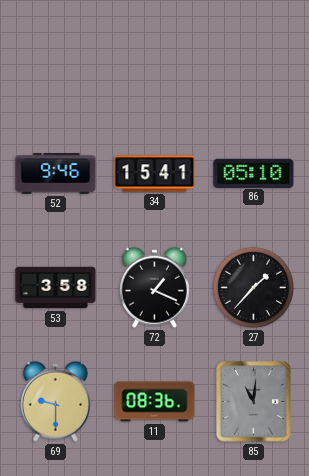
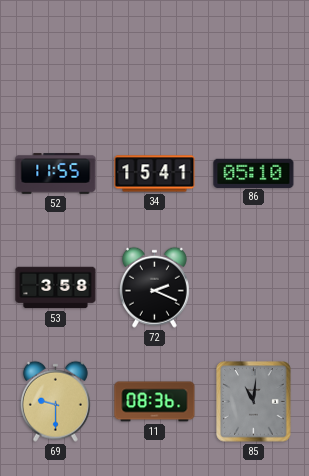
52: 9:46 -> 11:55
72: 1:19 -> 2:19
27: 1:37 -> none
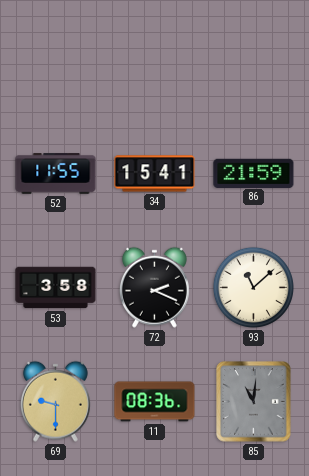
86: 05:10 -> 21:59
93: none -> 11:08
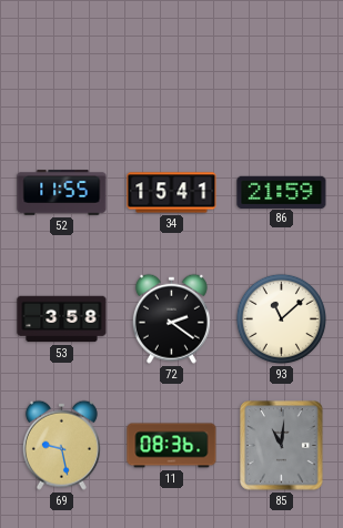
72: 2:19 -> 2:21
69: 9:30 -> 9:28
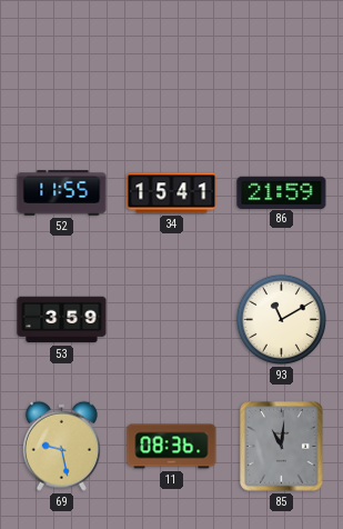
53: 3:58 -> 3:59
72: 2:21 -> none
93: 11:08 -> 11:10
